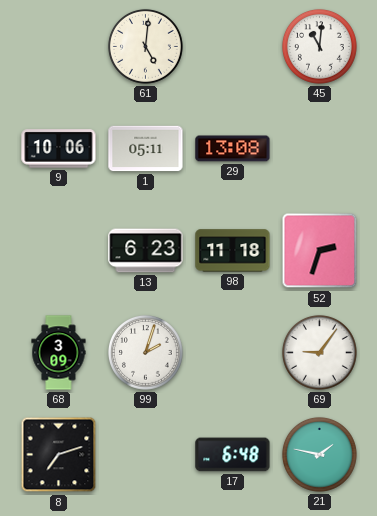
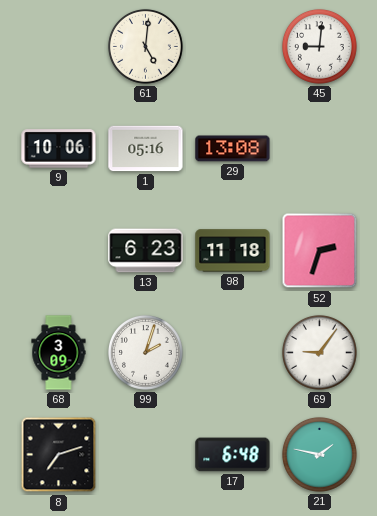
45: 11:01 -> 9:01
1: 05:11 -> 05:16
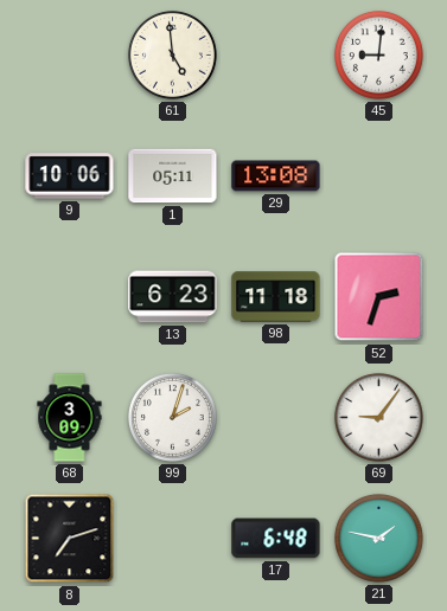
61: 5:01 -> 4:59
1: 05:16 -> 05:11
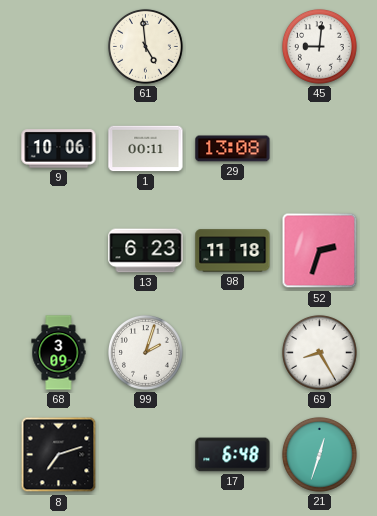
1: 05:11 -> 00:11
69: 9:06 -> 8:25
21: 1:47 -> 12:33
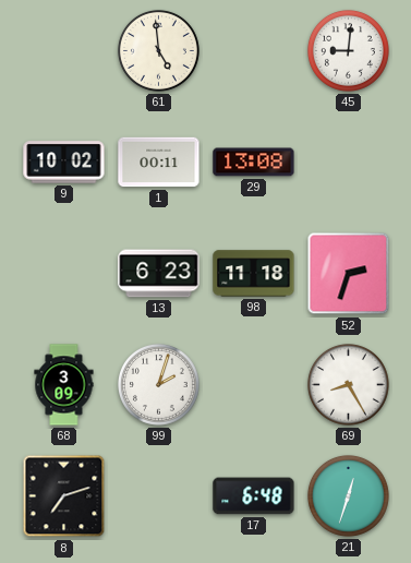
9: 10:06 -> 10:02
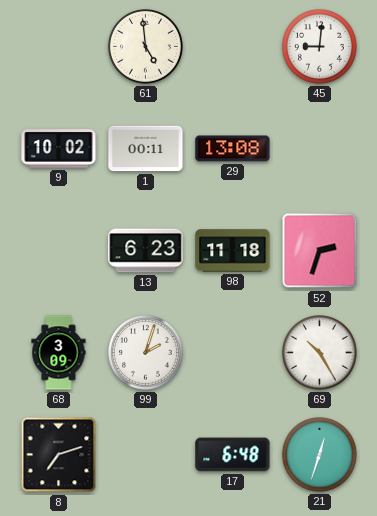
69: 8:25 -> 10:25
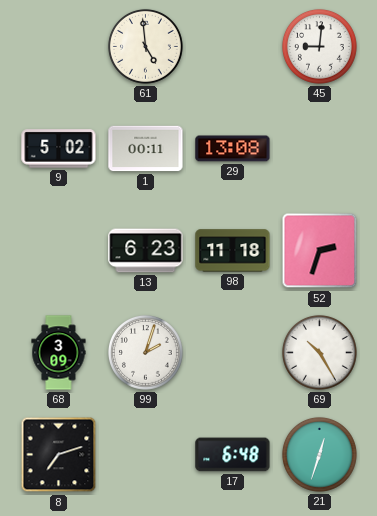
9: 10:02 -> 5:02
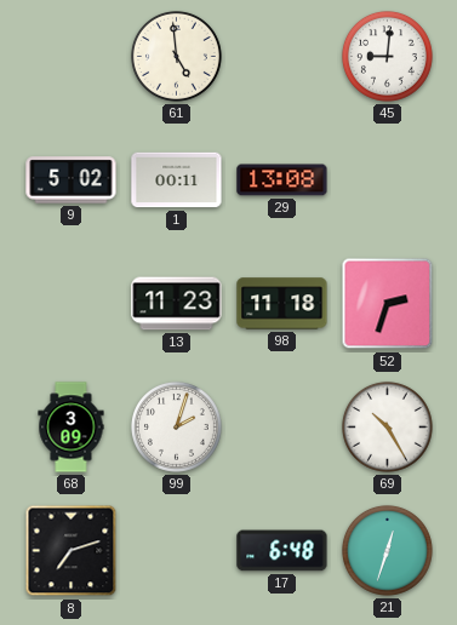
13: 6:23 -> 11:23
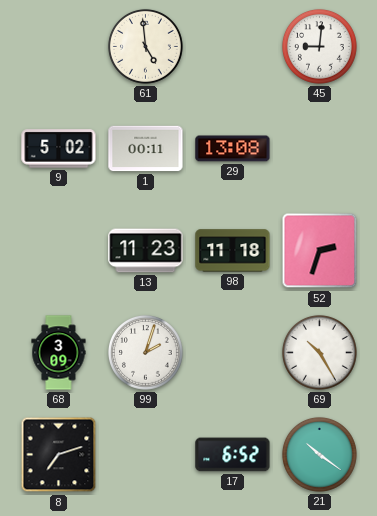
17: 6:48 -> 6:52
21: 12:33 -> 10:21
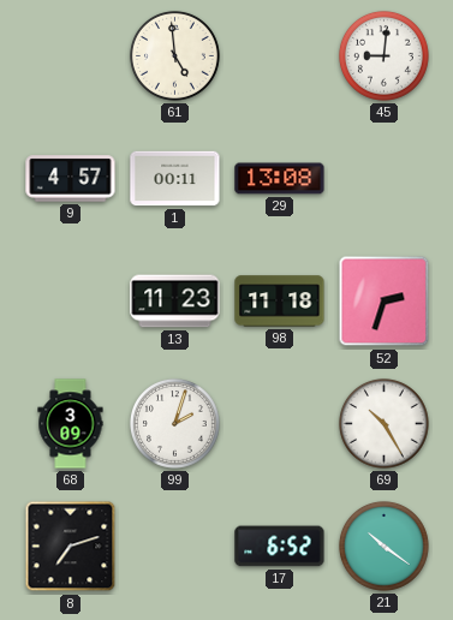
9: 5:02 -> 4:57
